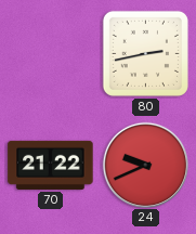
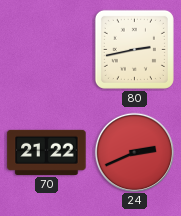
24: 9:41 -> 2:41
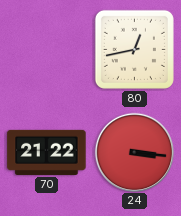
80: 2:43 -> 12:43
24: 2:41 -> 3:16
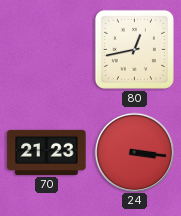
70: 21:22 -> 21:23
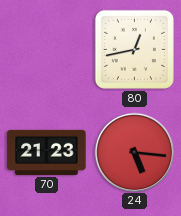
24: 3:16 -> 5:16
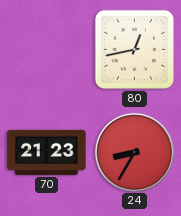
24: 5:16 -> 8:35
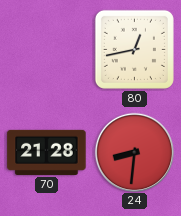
70: 21:23 -> 21:28
24: 8:35 -> 8:31
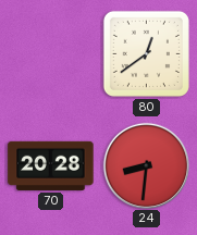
80: 12:43 -> 12:39
70: 21:28 -> 20:28
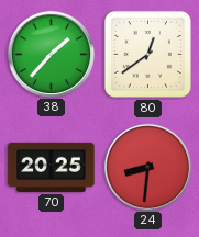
38: none -> 1:37
70: 20:28 -> 20:25
